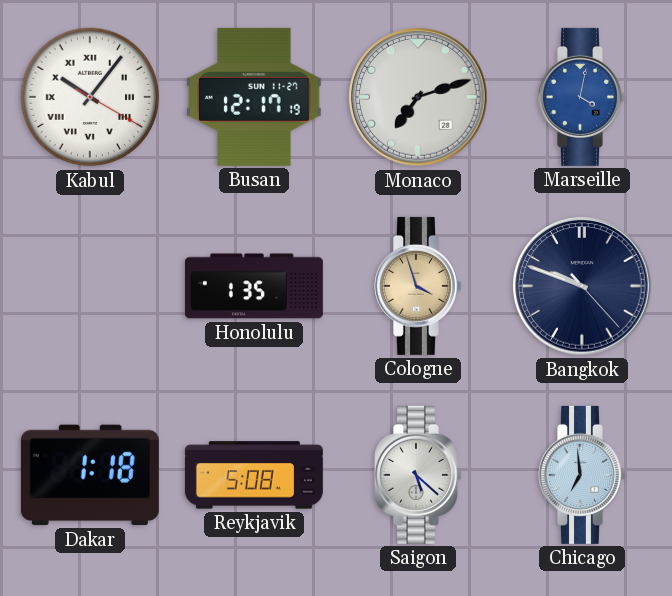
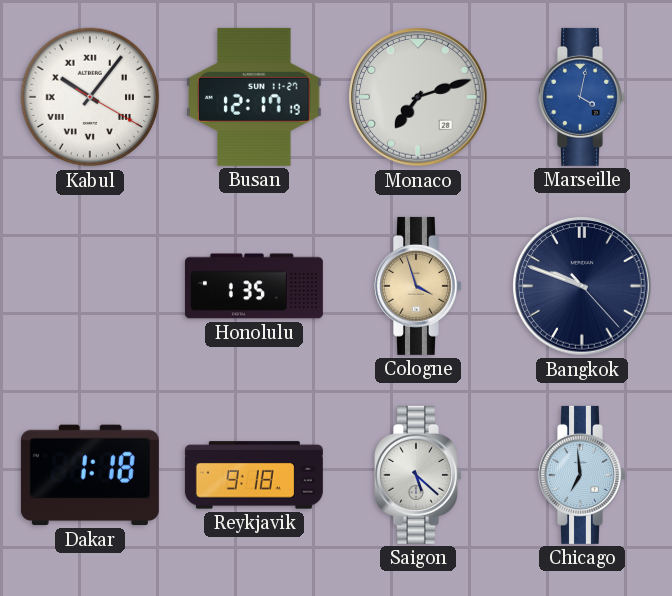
Reykjavik: 5:08 -> 9:18
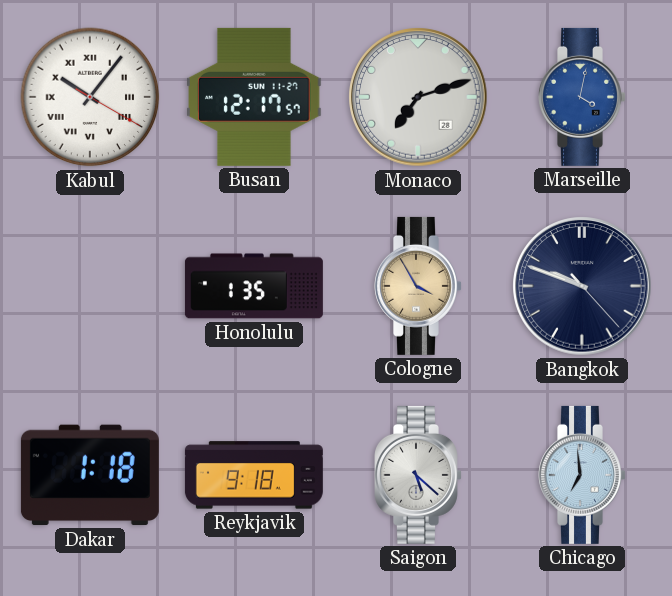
Busan: 12:17:19 -> 12:17:57
Cologne: 3:57 -> 3:55
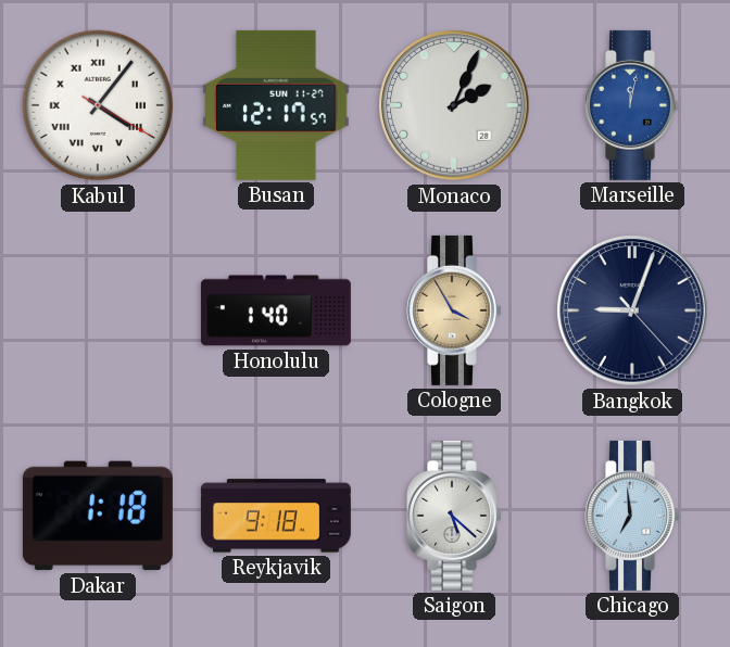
Kabul: 10:06 -> 4:06
Monaco: 7:12 -> 2:04
Marseille: 4:02 -> 12:02
Honolulu: 1:35 -> 1:40
Bangkok: 9:48 -> 9:03
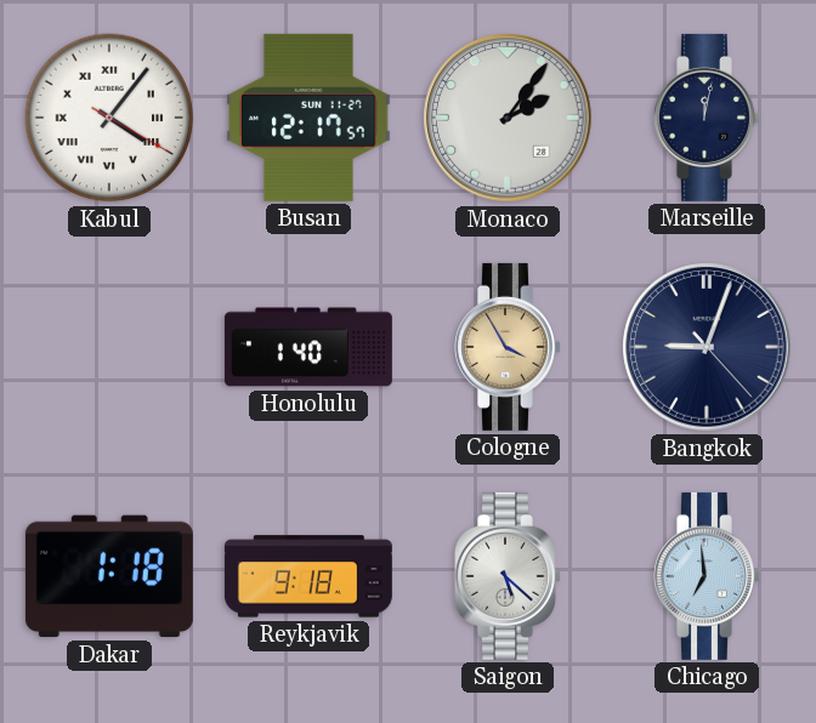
Monaco: 2:04 -> 2:06
Marseille dial: blue -> navy
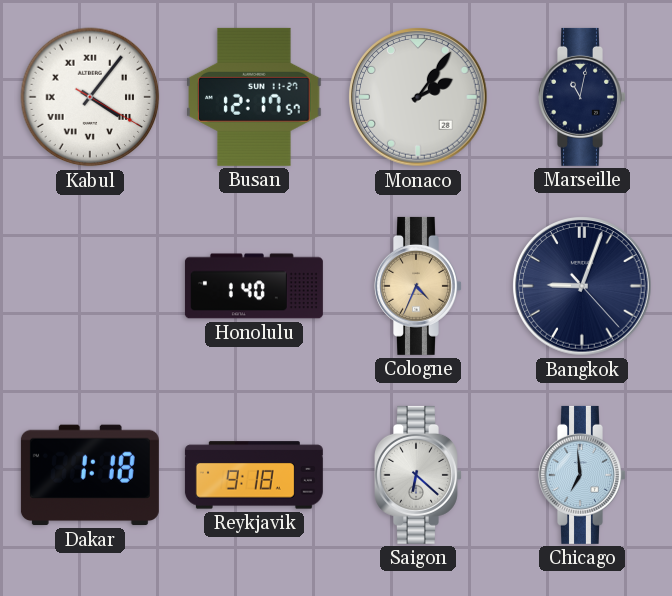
Marseille: 12:02 -> 11:02
Cologne: 3:55 -> 4:34
Saigon: 5:22 -> 6:22
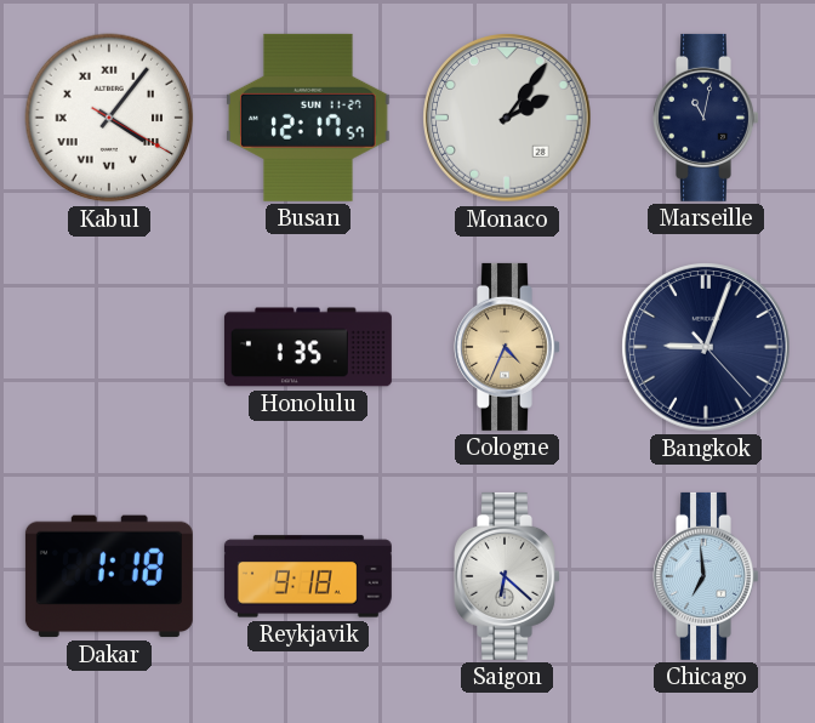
Honolulu: 1:40 -> 1:35
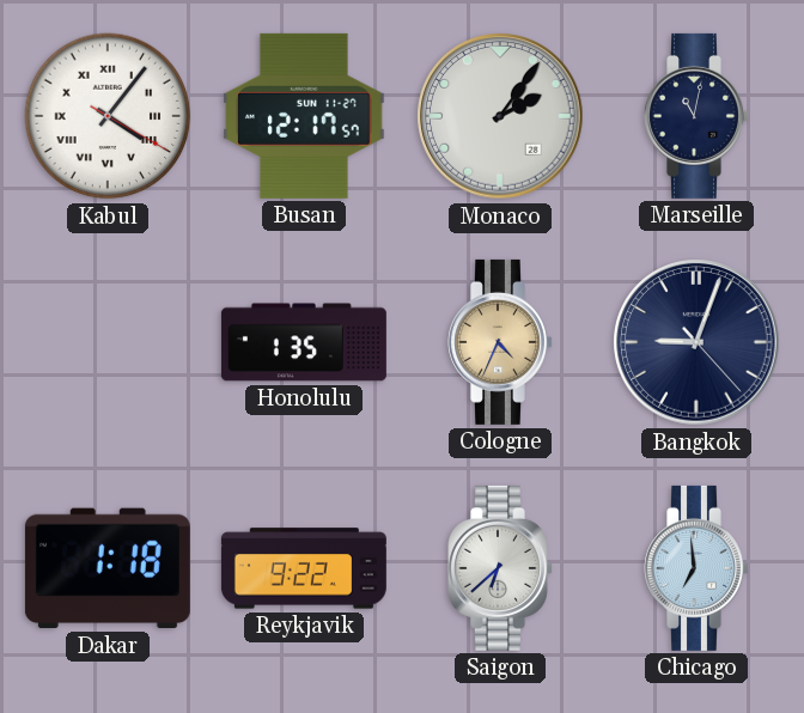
Reykjavik: 9:18 -> 9:22
Saigon: 6:22 -> 6:38
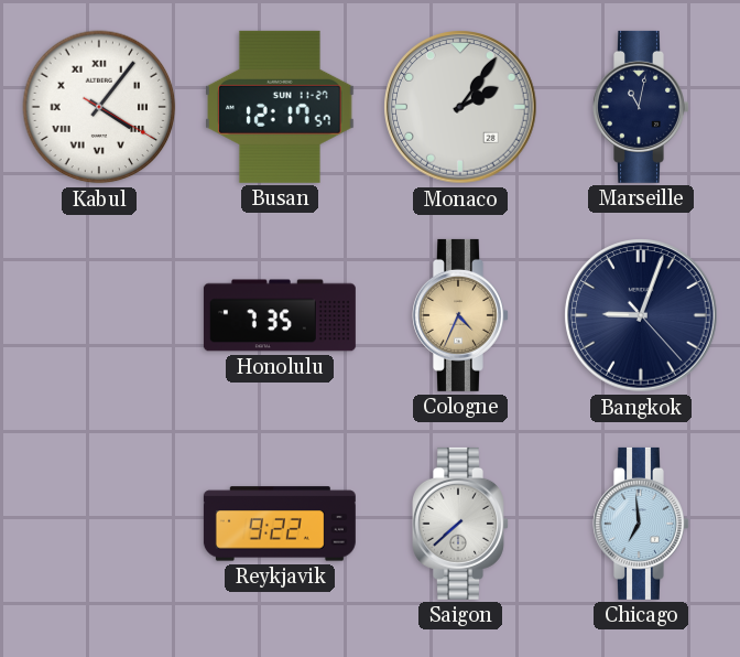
Honolulu: 1:35 -> 7:35
Dakar: 1:18 -> none
Saigon: 6:38 -> 7:38
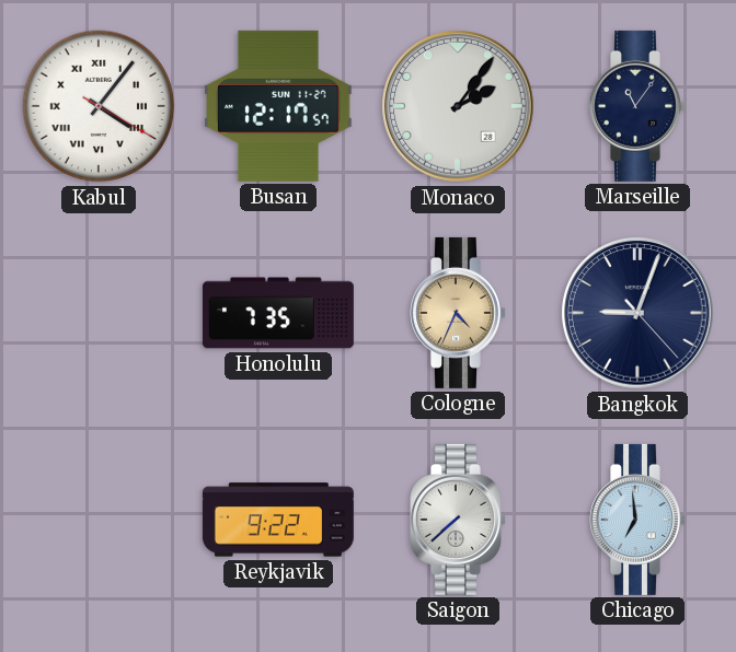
Marseille: 11:02 -> 11:06
